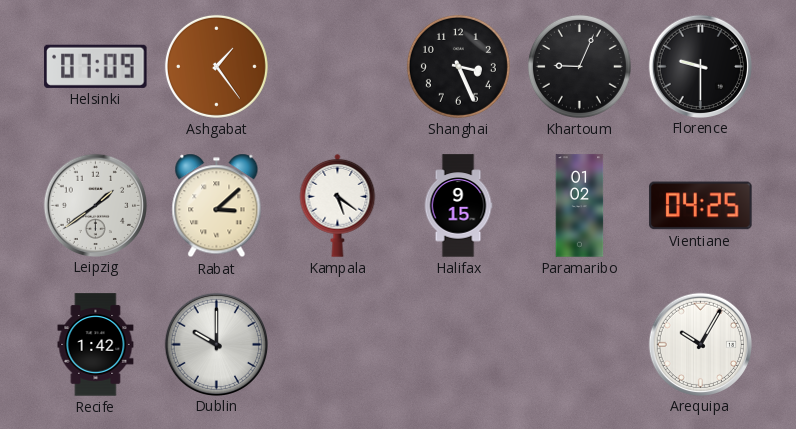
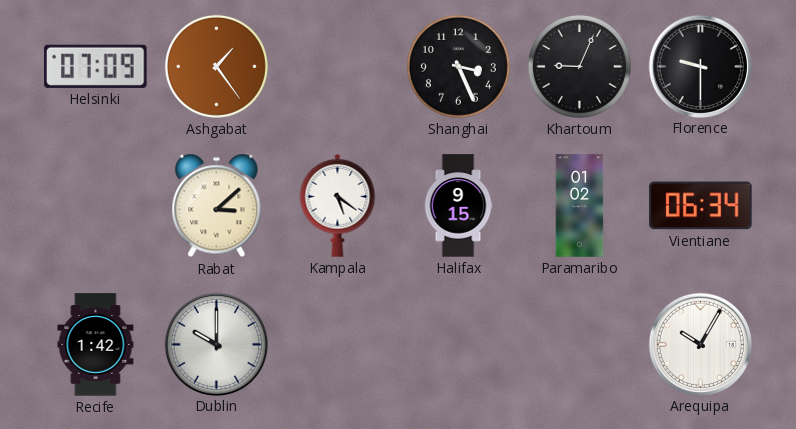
Leipzig: 1:39 -> none
Vientiane: 04:25 -> 06:34
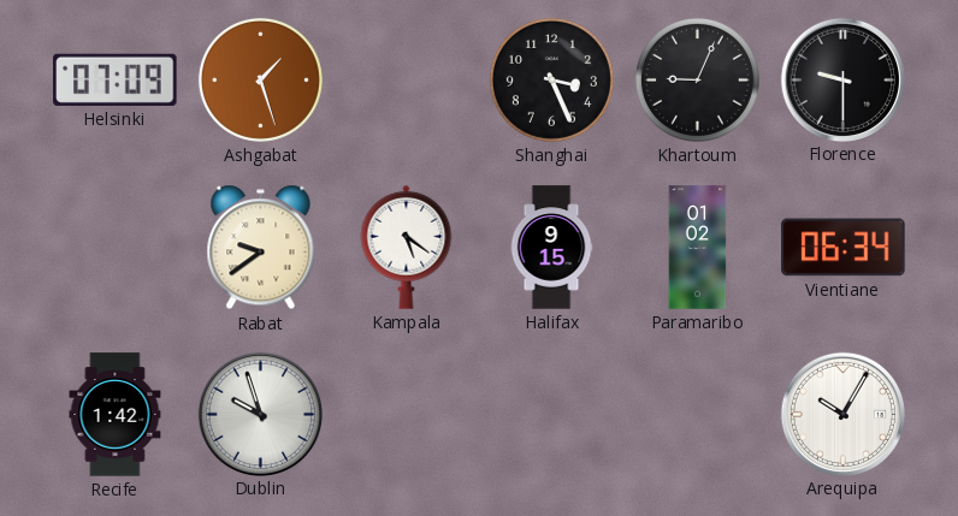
Ashgabat: 1:24 -> 1:27
Rabat: 3:08 -> 9:39
Dublin: 10:00 -> 9:57
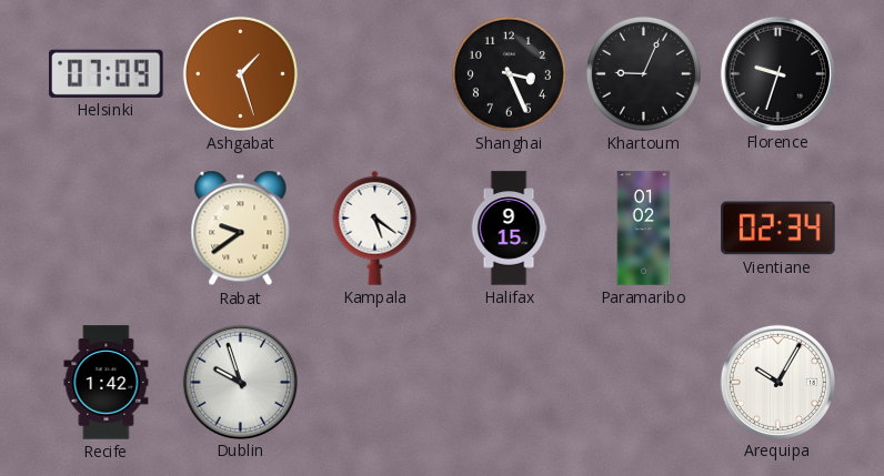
Florence: 9:30 -> 9:33
Vientiane: 06:34 -> 02:34
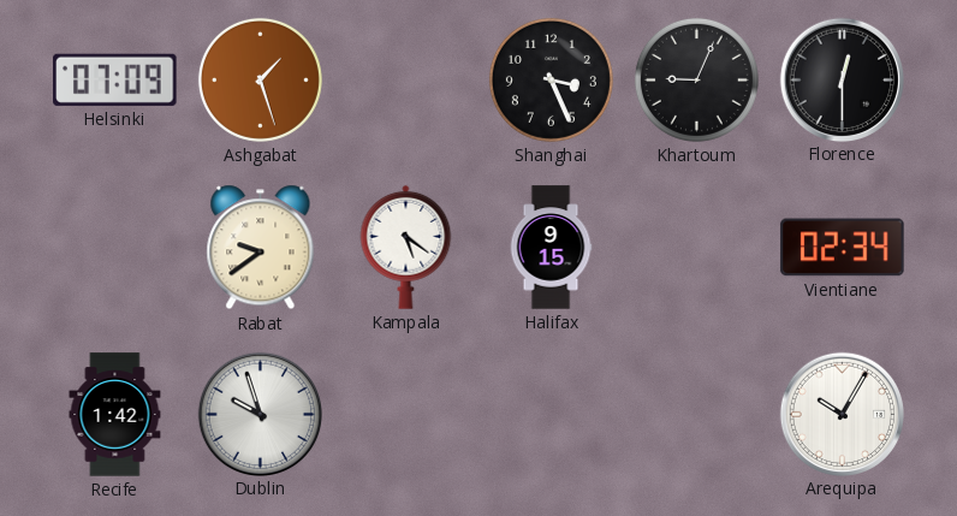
Florence: 9:33 -> 12:30
Paramaribo: 01:02 -> none
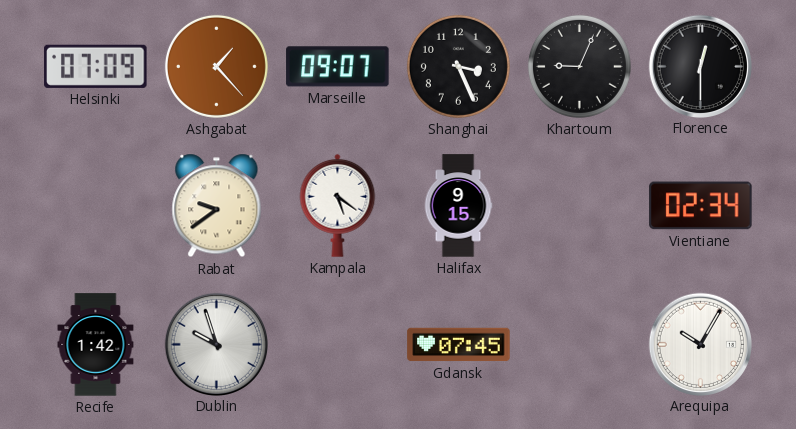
Ashgabat: 1:27 -> 1:23
Marseille: none -> 09:07
Gdansk: none -> 07:45
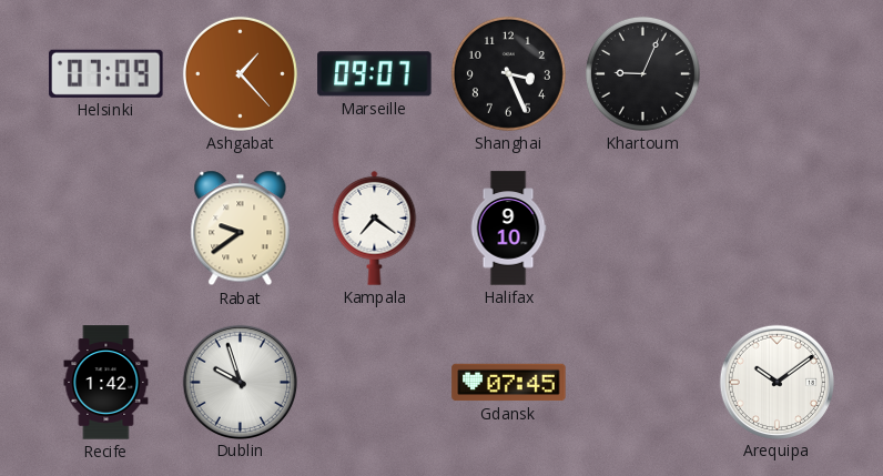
Florence: 12:30 -> none
Kampala: 5:21 -> 7:21
Halifax: 9:15 -> 9:10
Vientiane: 02:34 -> none
Arequipa: 10:05 -> 10:09
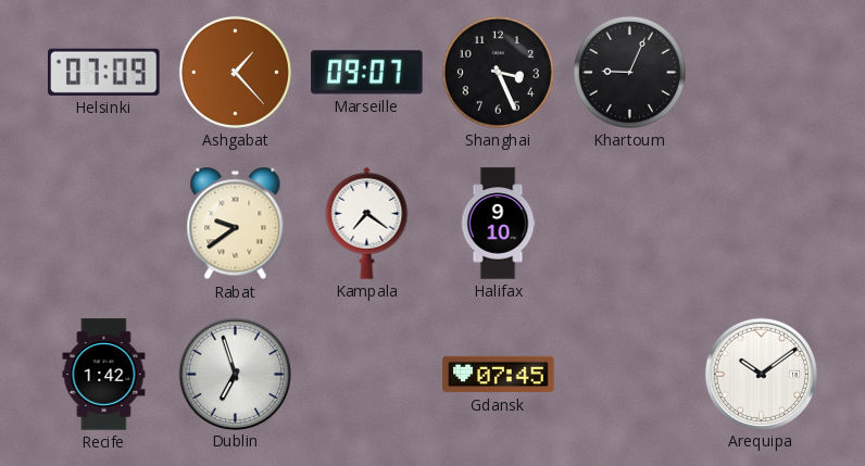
Dublin: 9:57 -> 6:57
